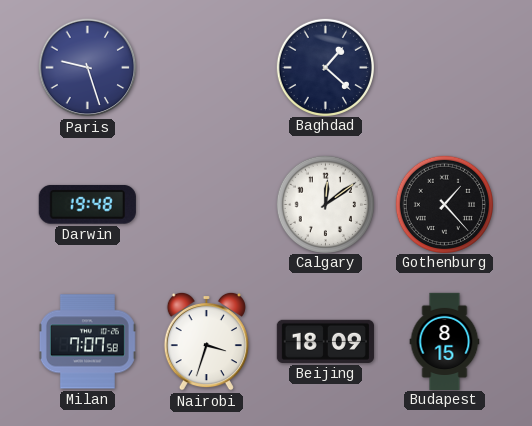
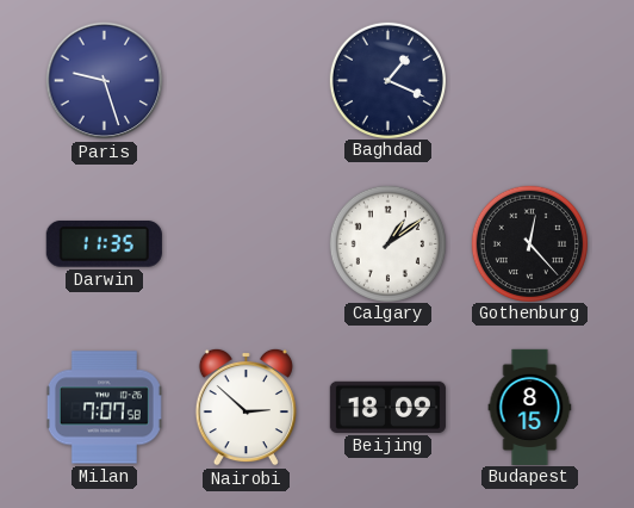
Baghdad: 1:22 -> 1:19
Darwin: 19:48 -> 11:35
Calgary: 12:09 -> 1:09
Gothenburg: 1:23 -> 12:23
Nairobi: 3:33 -> 2:52
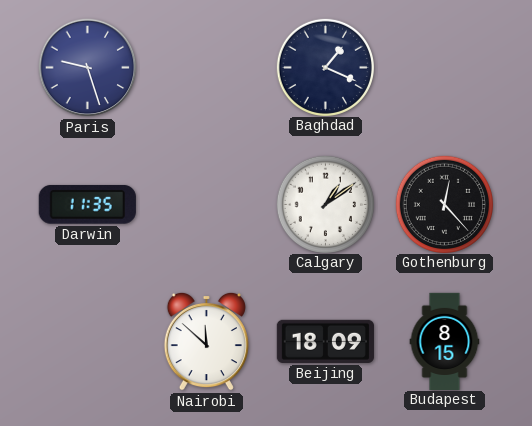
Milan: 7:07 -> none
Nairobi: 2:52 -> 11:52
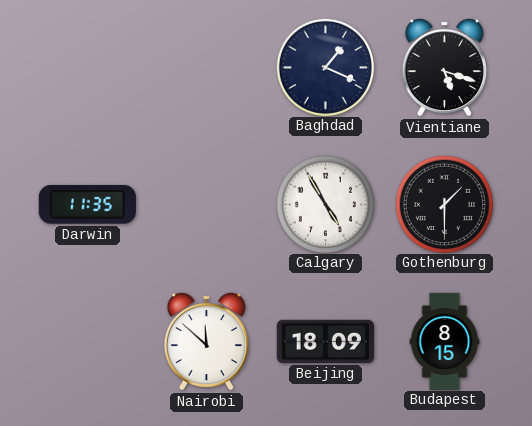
Paris: 9:27 -> none
Vientiane: none -> 5:18
Calgary: 1:09 -> 4:55
Gothenburg: 12:23 -> 1:30
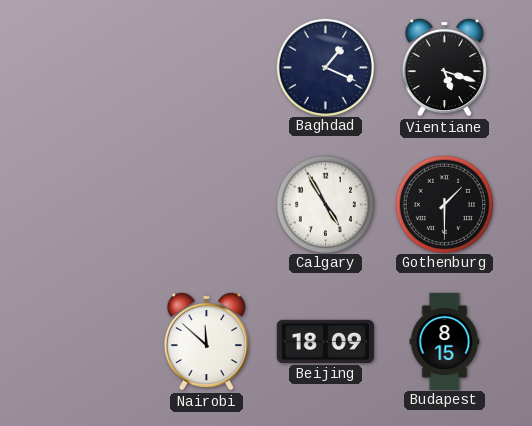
Darwin: 11:35 -> none
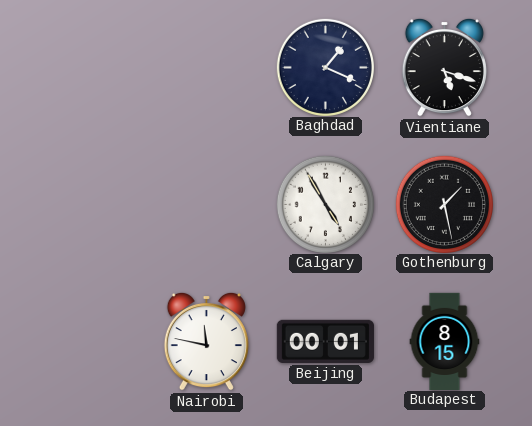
Gothenburg: 1:30 -> 1:28
Nairobi: 11:52 -> 11:47
Beijing: 18:09 -> 00:01
